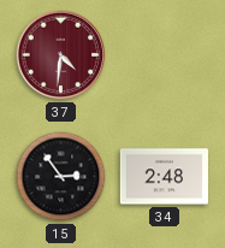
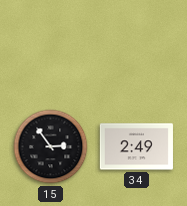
37: 4:31 -> none
34: 2:48 -> 2:49
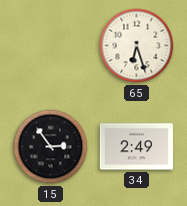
65: none -> 6:27
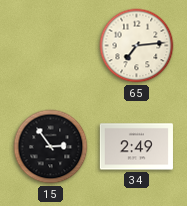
65: 6:27 -> 7:14
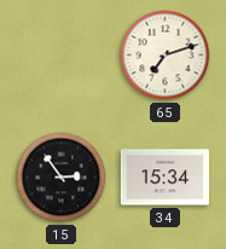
65: 7:14 -> 7:12
34: 2:49 -> 15:34
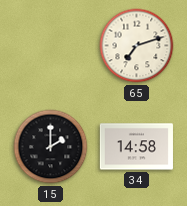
15: 2:54 -> 2:00
34: 15:34 -> 14:58
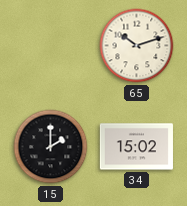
65: 7:12 -> 10:12
34: 14:58 -> 15:02
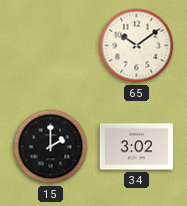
65: 10:12 -> 10:09
34: 15:02 -> 3:02
